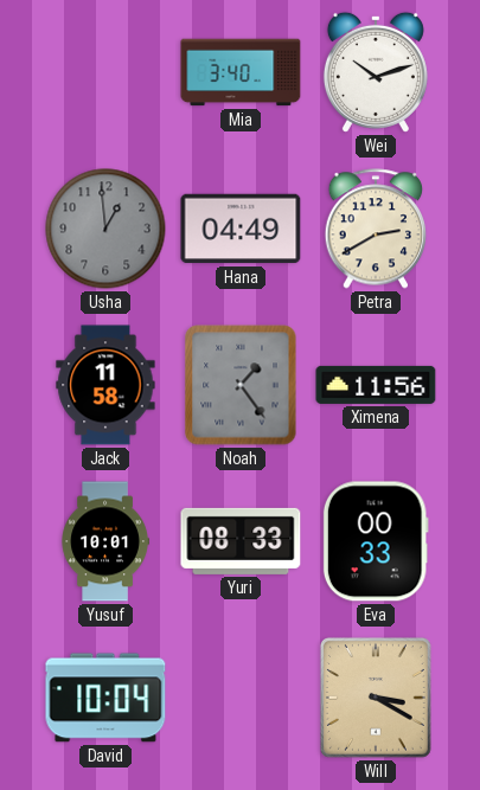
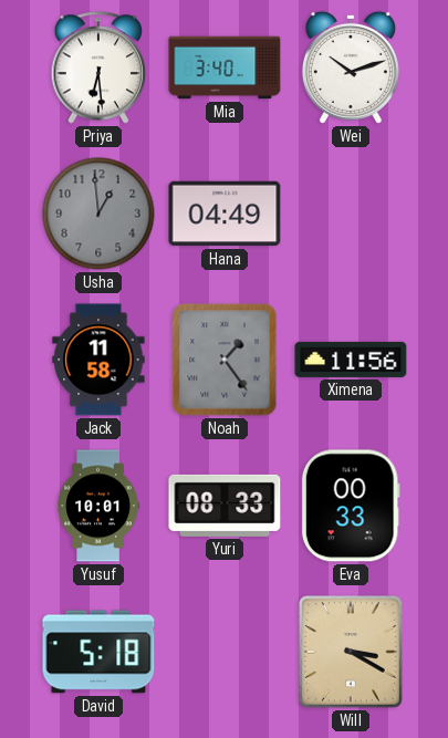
Priya: none -> 6:29
Petra: 2:40 -> none
David: 10:04 -> 5:18
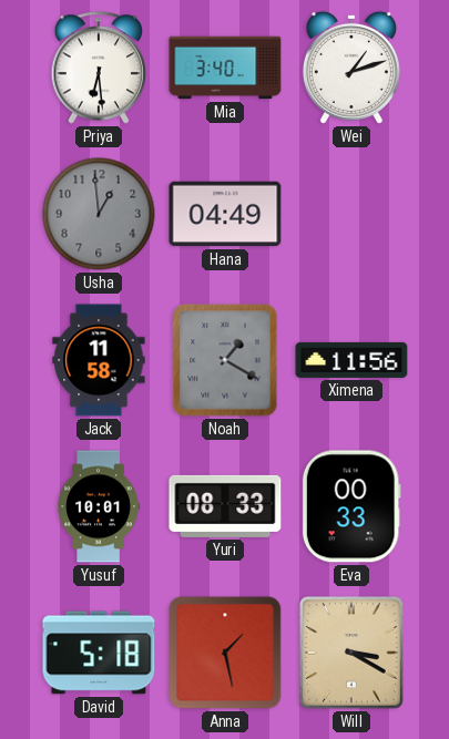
Wei: 10:12 -> 1:12
Noah: 1:24 -> 1:20
Anna: none -> 1:28
